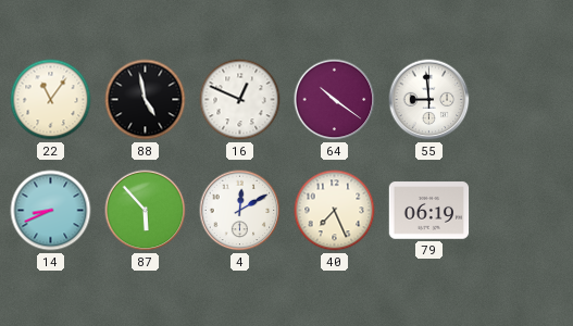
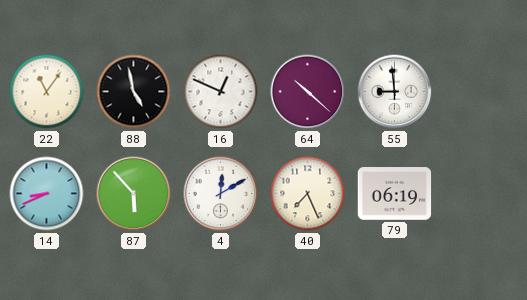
64: 10:21 -> 10:22
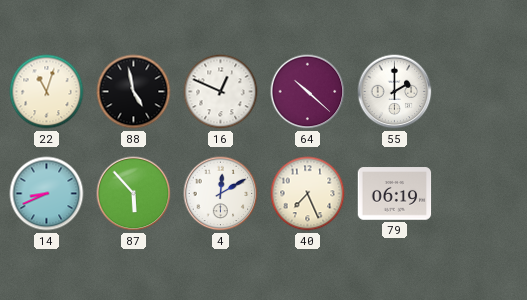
22: 11:06 -> 11:03
55: 8:59 -> 2:00
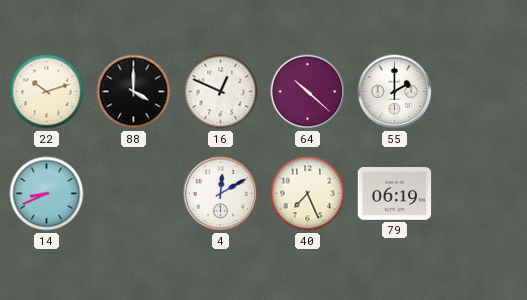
22: 11:03 -> 10:12
88: 4:58 -> 4:00
87: 5:53 -> none
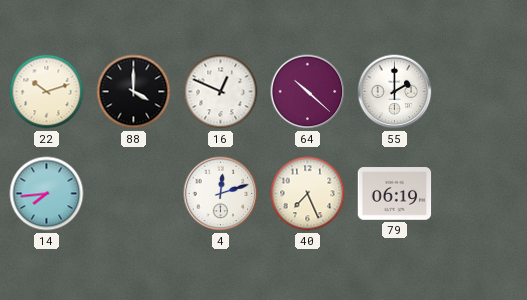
14: 8:41 -> 7:44
4: 12:10 -> 12:12
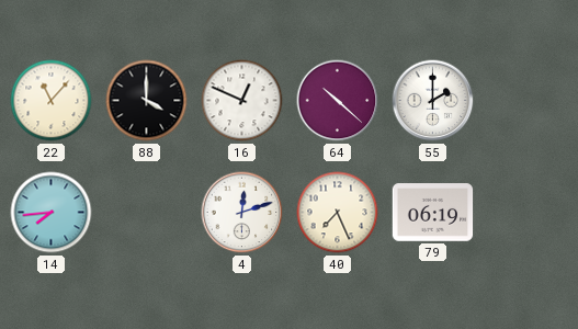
22: 10:12 -> 11:07
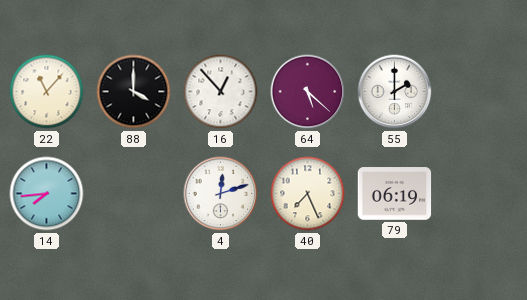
16: 12:49 -> 12:53
64: 10:22 -> 5:22
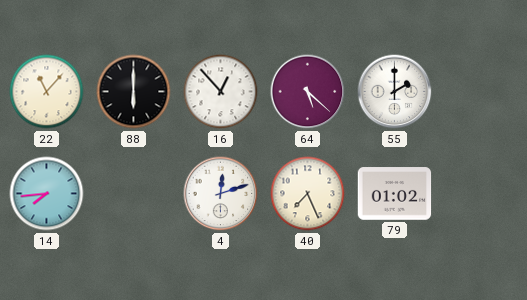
88: 4:00 -> 6:00
79: 06:19 -> 01:02
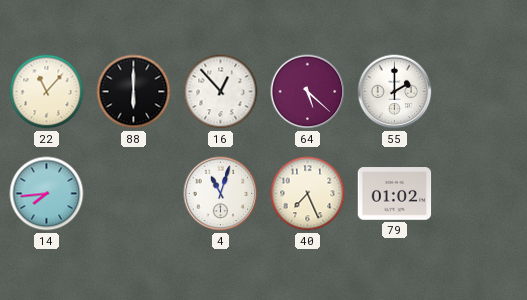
4: 12:12 -> 11:03
